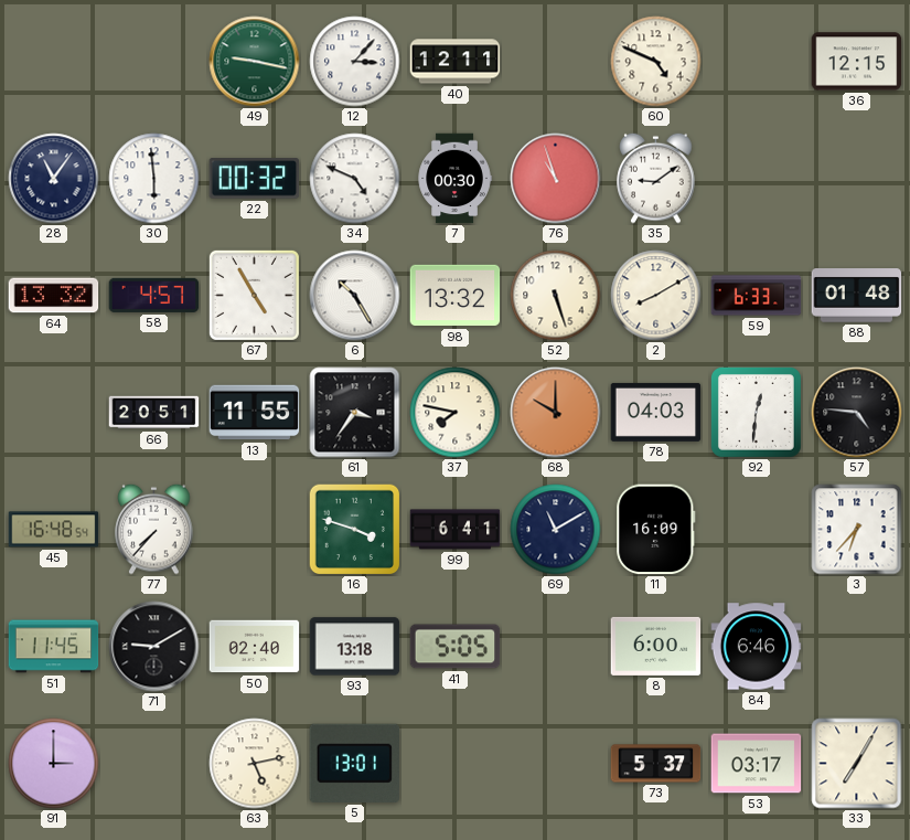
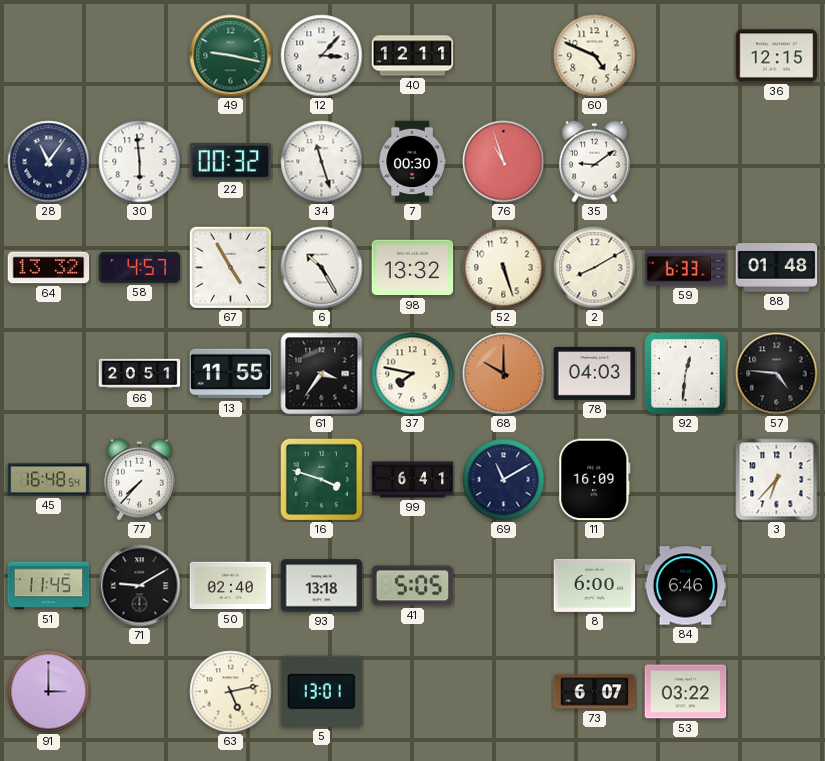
34: 4:49 -> 11:27
73: 5:37 -> 6:07
53: 03:17 -> 03:22
33: 7:05 -> none
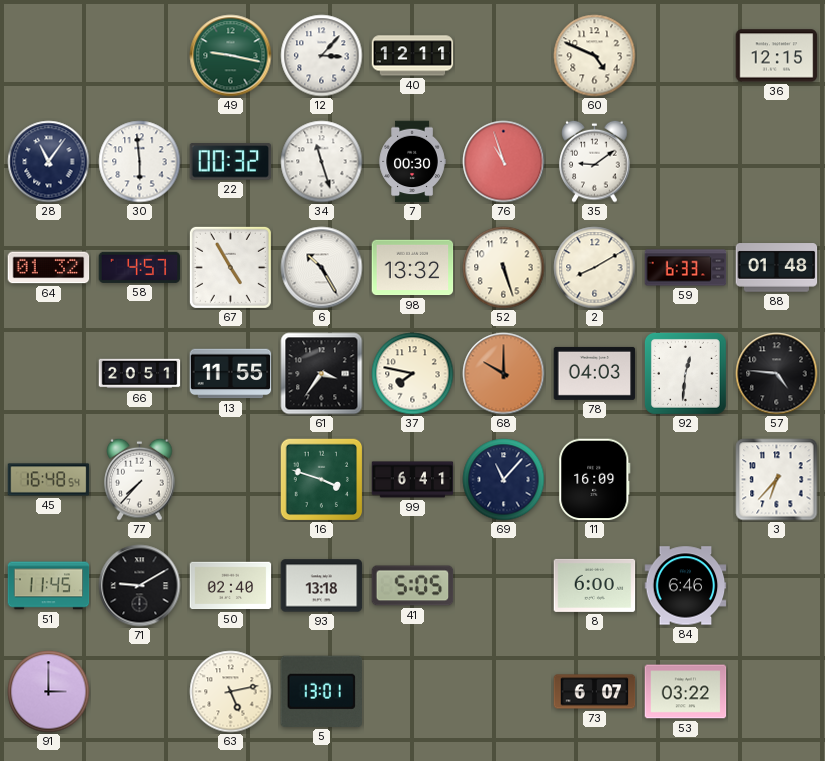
64: 13:32 -> 01:32
69: 11:10 -> 11:07
